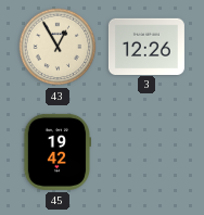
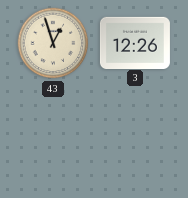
43: 12:55 -> 12:57
45: 19:42 -> none
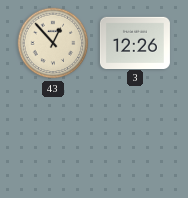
43: 12:57 -> 12:53
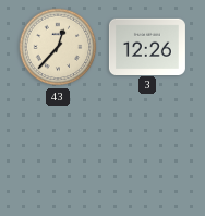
43: 12:53 -> 12:37
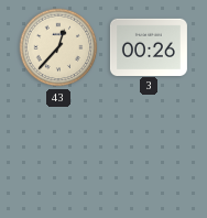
3: 12:26 -> 00:26
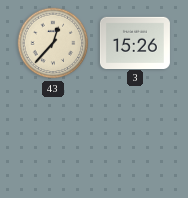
3: 00:26 -> 15:26
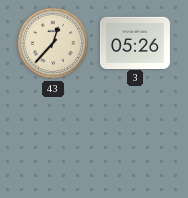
3: 15:26 -> 05:26
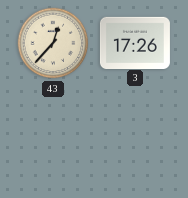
3: 05:26 -> 17:26
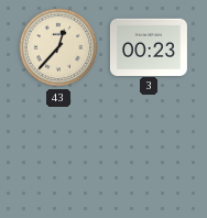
3: 17:26 -> 00:23
